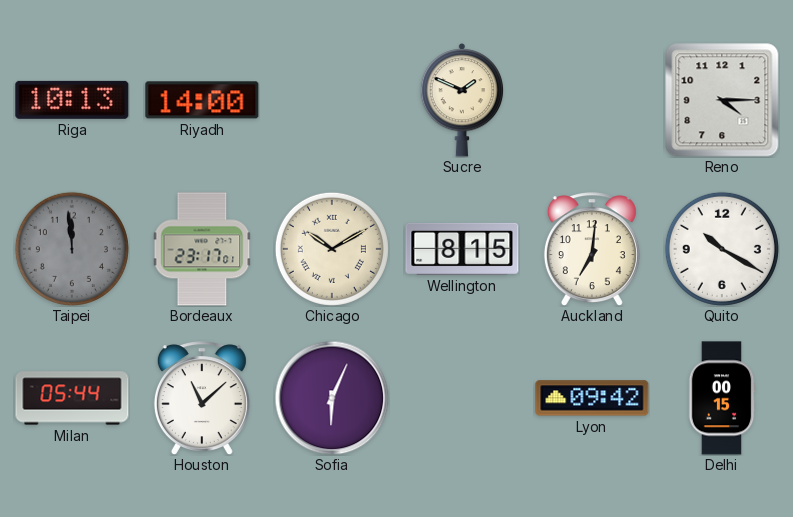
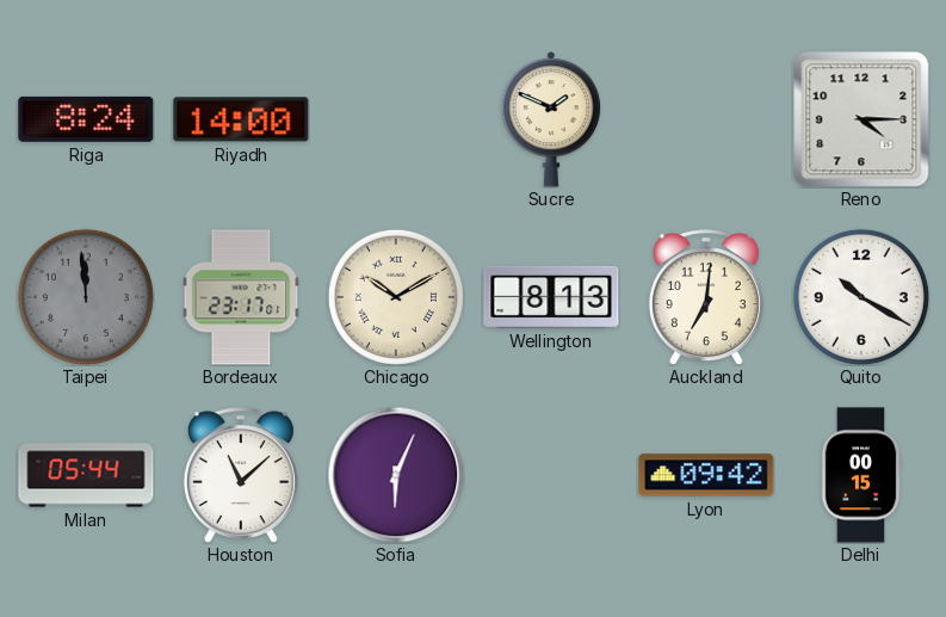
Riga: 10:13 -> 8:24
Wellington: 8:15 -> 8:13
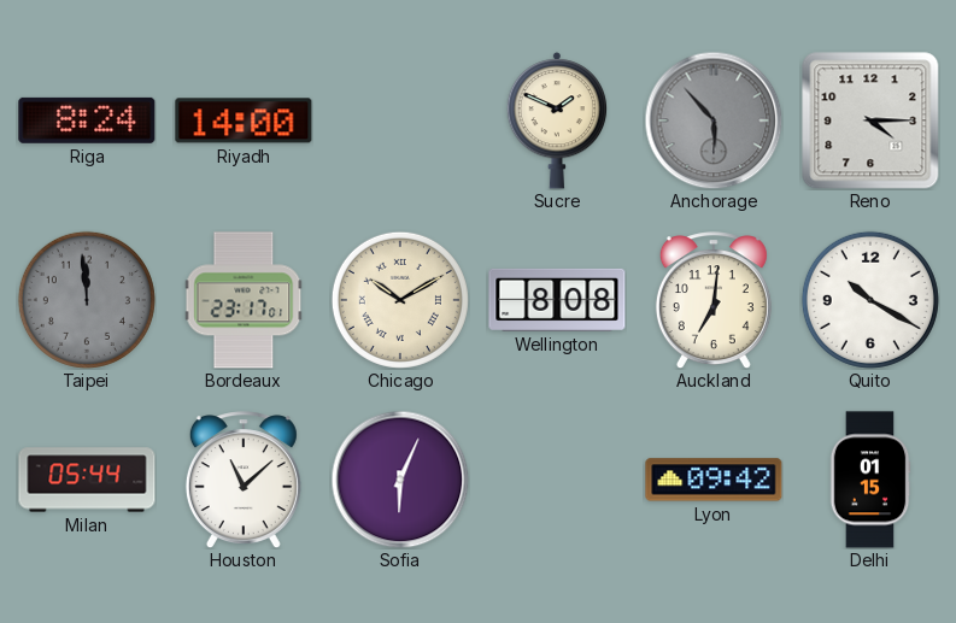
Anchorage: none -> 5:53
Wellington: 8:13 -> 8:08
Delhi: 00:15 -> 01:15
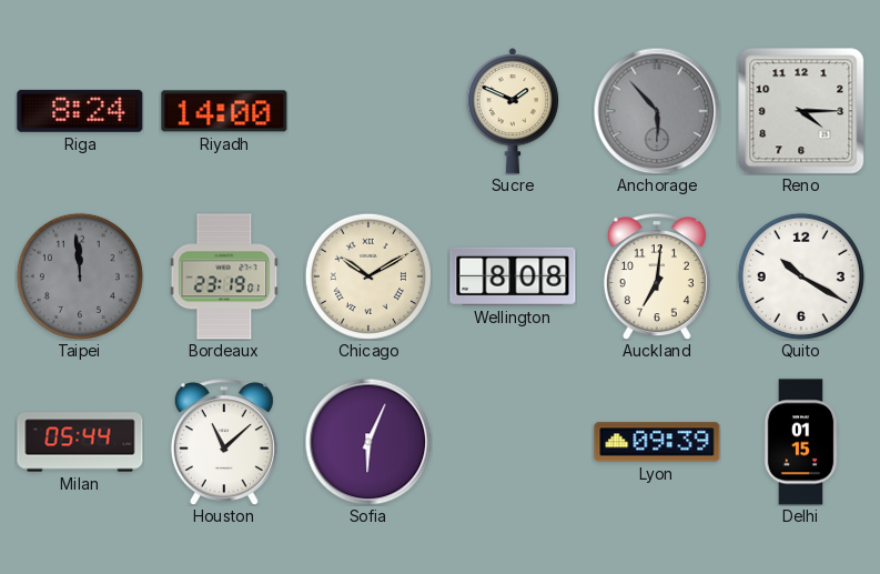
Bordeaux: 23:17 -> 23:19
Lyon: 09:42 -> 09:39
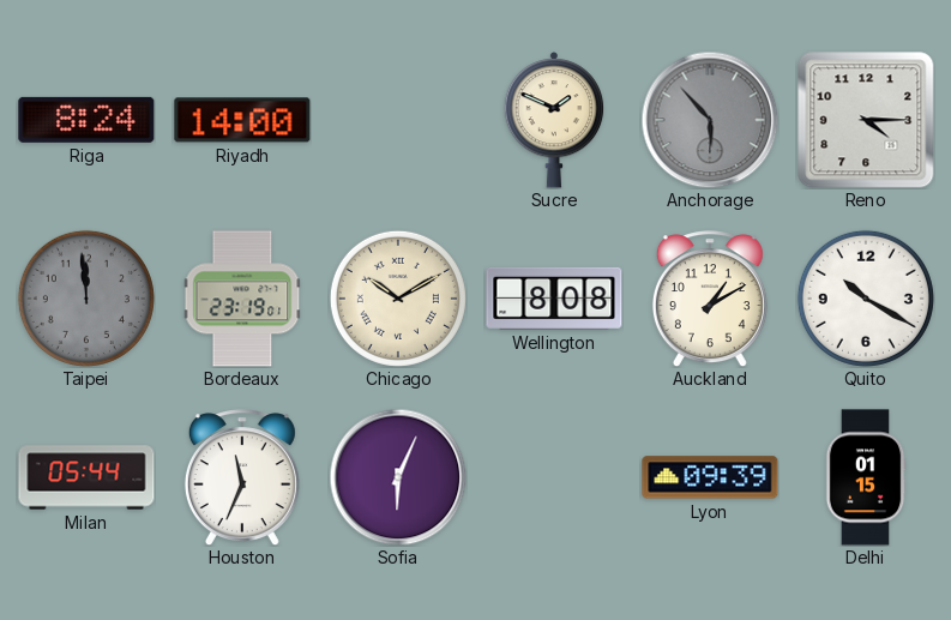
Auckland: 7:01 -> 1:10
Houston: 11:08 -> 11:34
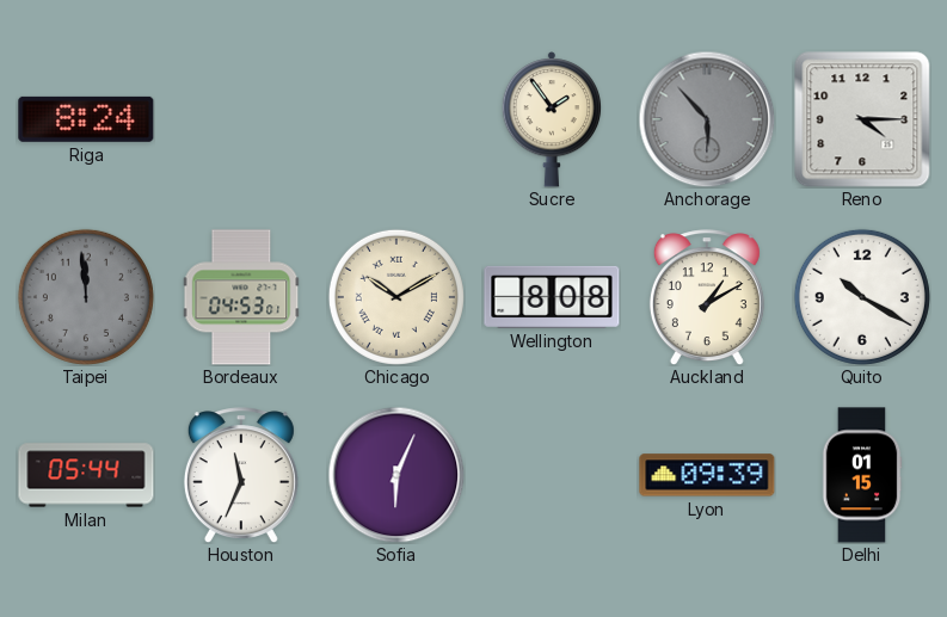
Riyadh: 14:00 -> none
Sucre: 1:49 -> 1:54
Bordeaux: 23:19 -> 04:53
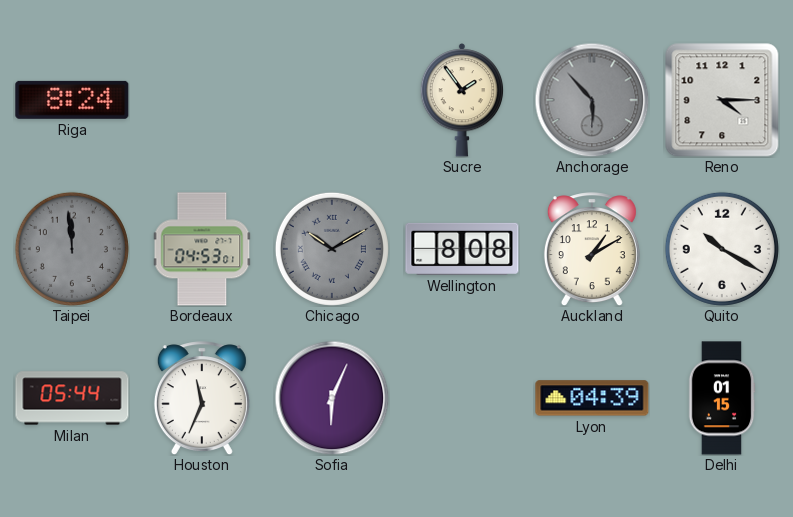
Chicago dial: cream -> grey
Lyon: 09:39 -> 04:39
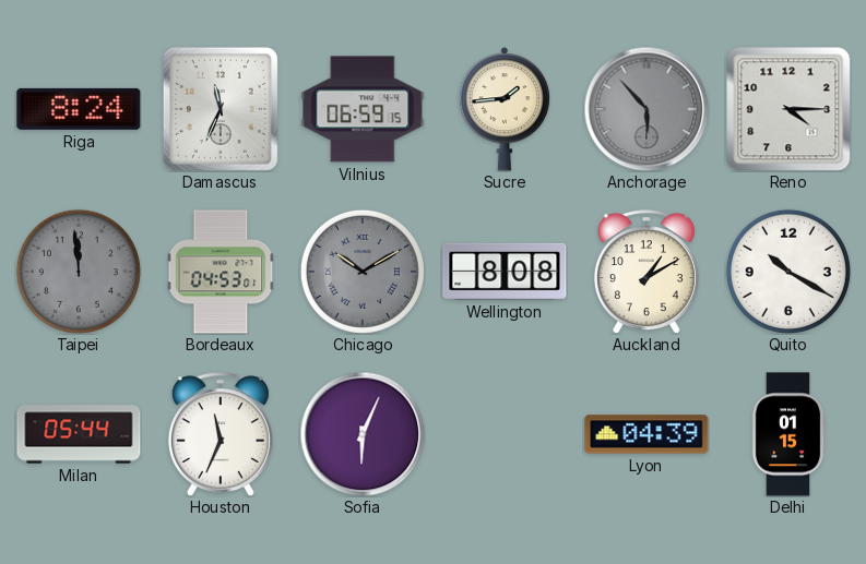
Damascus: none -> 11:34
Vilnius: none -> 06:59
Sucre: 1:54 -> 1:44
